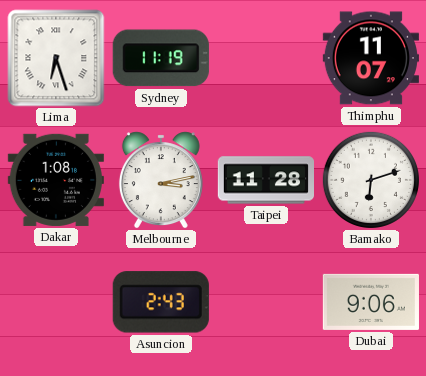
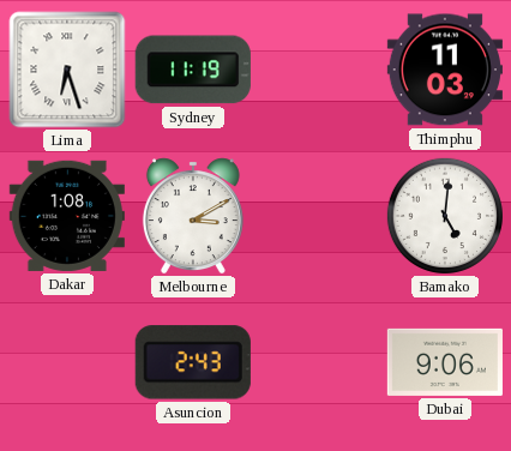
Thimphu: 11:07 -> 11:03
Melbourne: 3:13 -> 3:10
Taipei: 11:28 -> none
Bamako: 6:12 -> 5:01
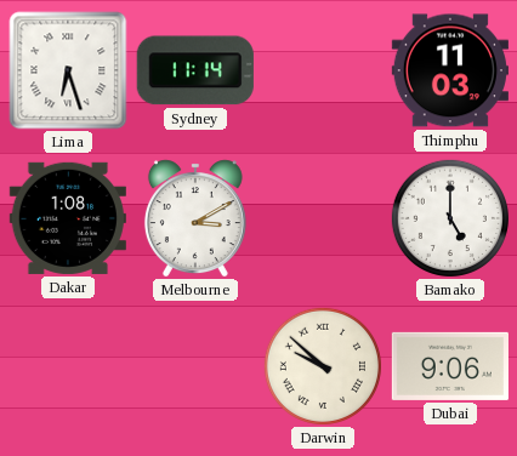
Sydney: 11:19 -> 11:14
Bamako: 5:01 -> 5:00
Asuncion: 2:43 -> none
Darwin: none -> 9:52
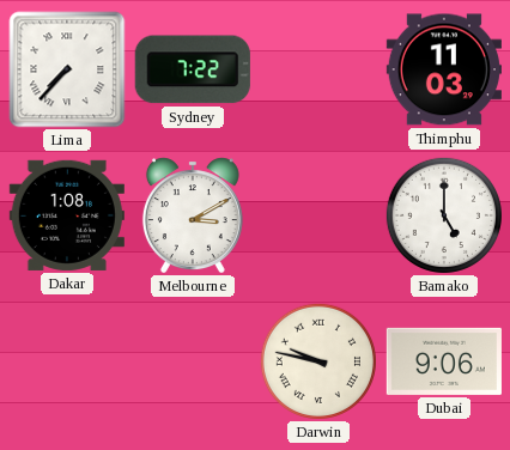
Lima: 6:27 -> 7:37
Sydney: 11:14 -> 7:22
Darwin: 9:52 -> 9:47
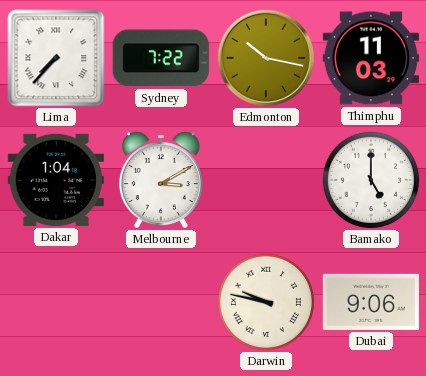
Edmonton: none -> 10:17
Dakar: 1:08 -> 1:04
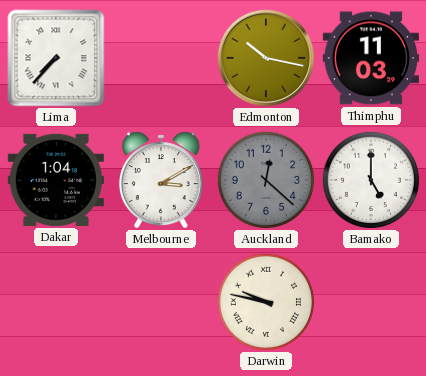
Sydney: 7:22 -> none
Auckland: none -> 12:22
Dubai: 9:06 -> none
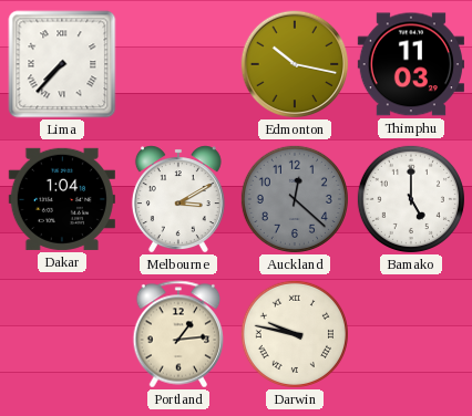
Portland: none -> 1:14
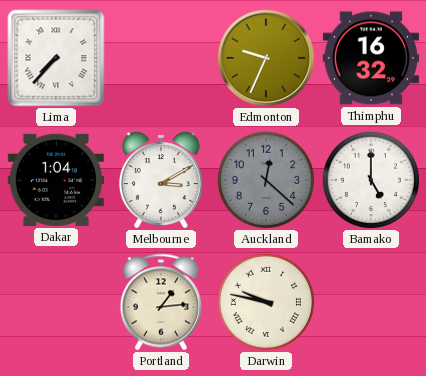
Edmonton: 10:17 -> 9:34
Thimphu: 11:03 -> 16:32
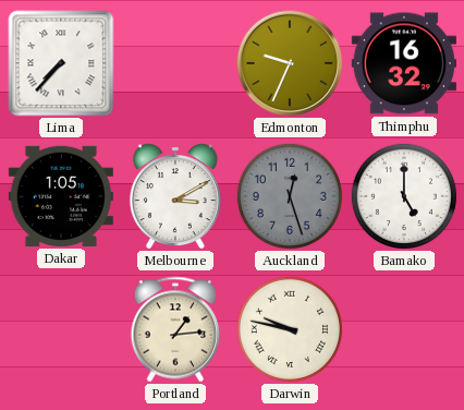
Dakar: 1:04 -> 1:05
Auckland: 12:22 -> 12:27
